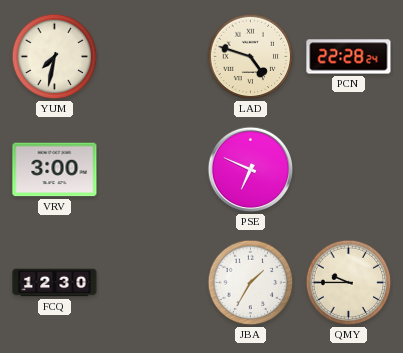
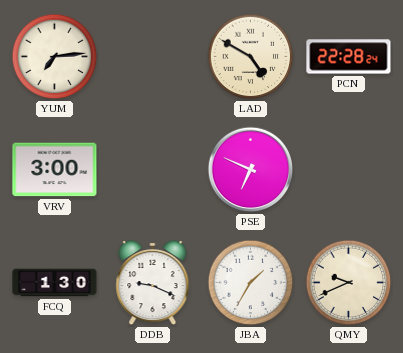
YUM: 7:32 -> 7:14
LAD: 4:48 -> 4:50
FCQ: 12:30 -> 1:30
DDB: none -> 9:19
QMY: 9:45 -> 9:41
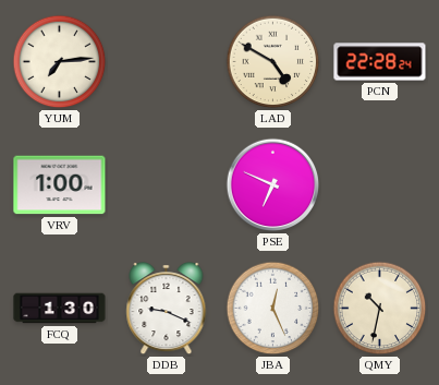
VRV: 3:00 -> 1:00
JBA: 1:35 -> 12:26
QMY: 9:41 -> 10:32
